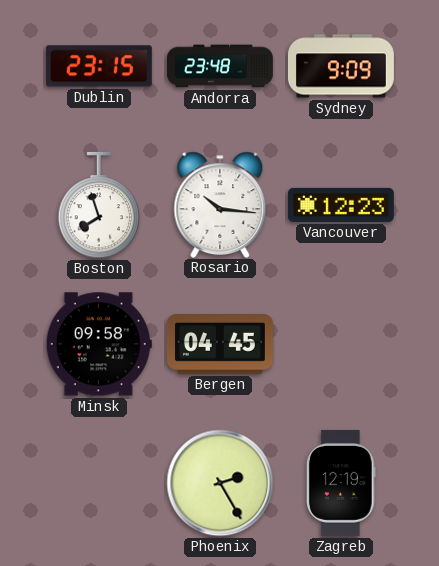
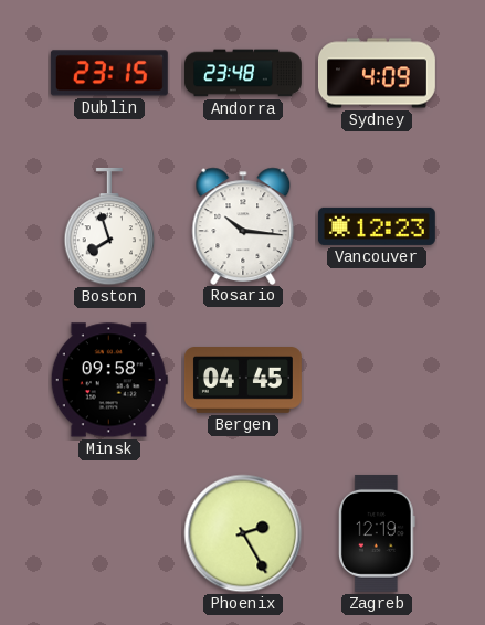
Sydney: 9:09 -> 4:09
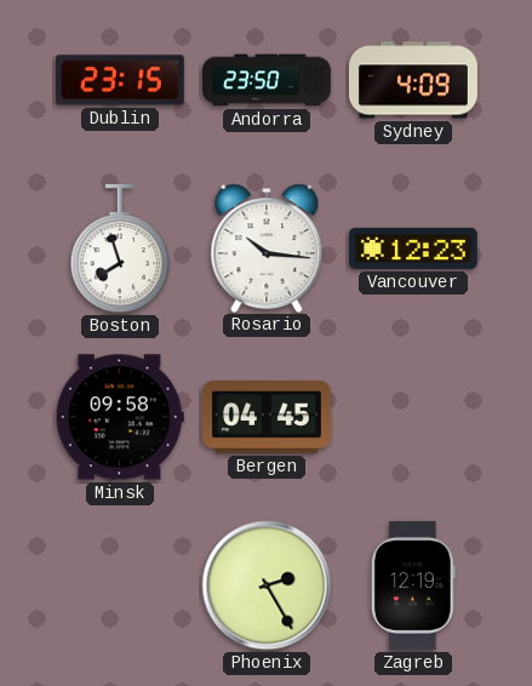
Andorra: 23:48 -> 23:50
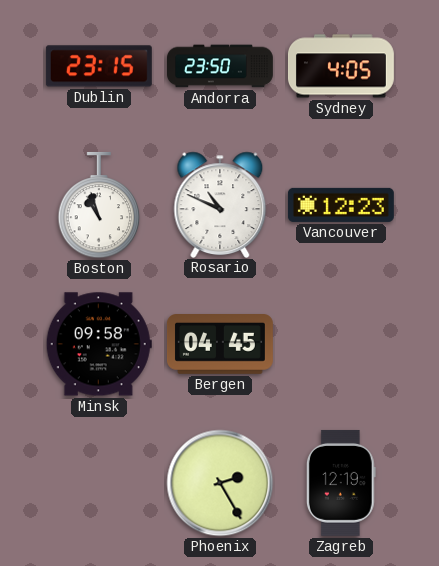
Sydney: 4:09 -> 4:05
Boston: 7:57 -> 10:57
Rosario: 10:16 -> 10:49
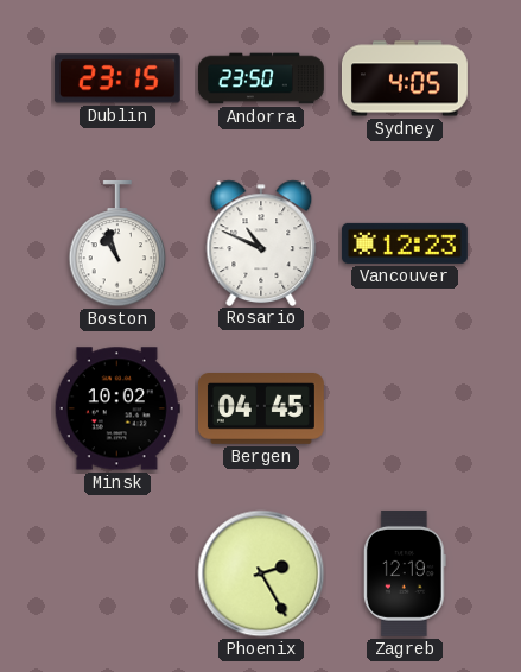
Minsk: 09:58 -> 10:02
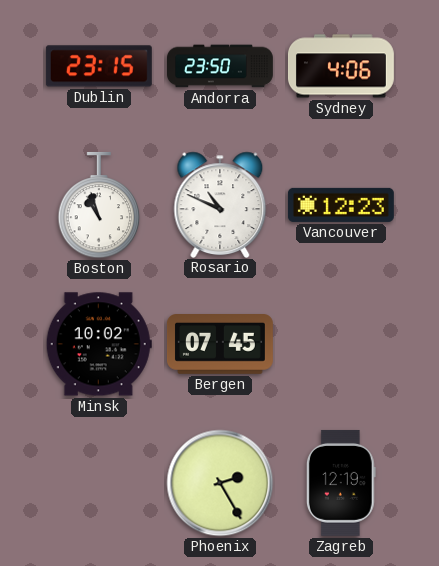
Sydney: 4:05 -> 4:06
Bergen: 04:45 -> 07:45
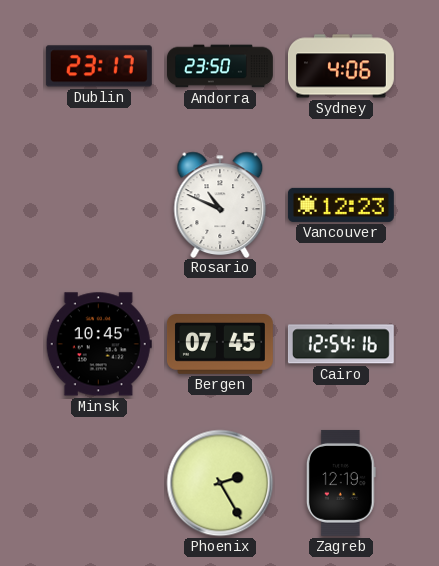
Dublin: 23:15 -> 23:17
Boston: 10:57 -> none
Minsk: 10:02 -> 10:45
Cairo: none -> 12:54
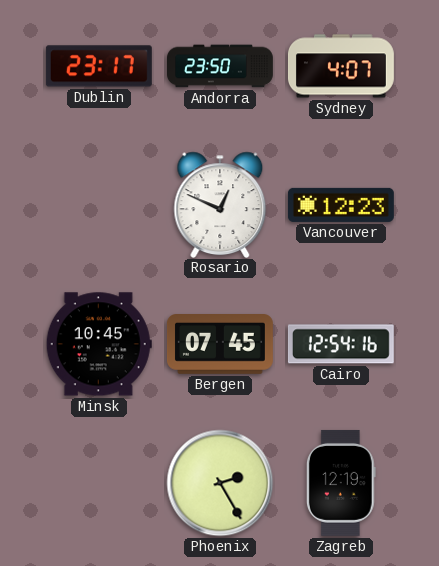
Sydney: 4:06 -> 4:07
Rosario: 10:49 -> 12:49
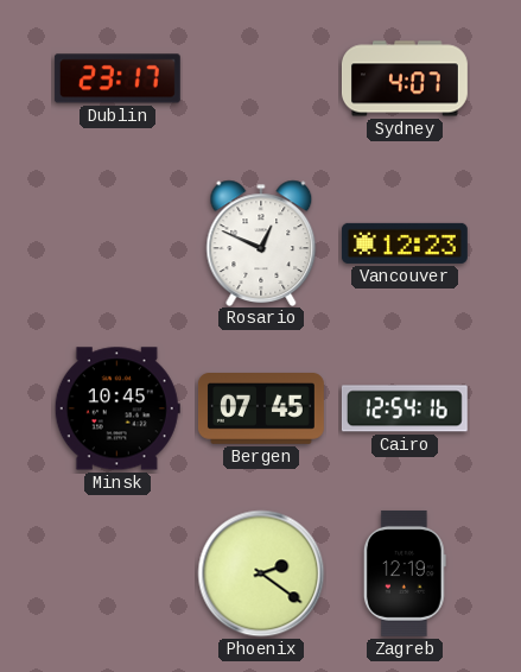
Andorra: 23:50 -> none
Phoenix: 2:25 -> 2:21
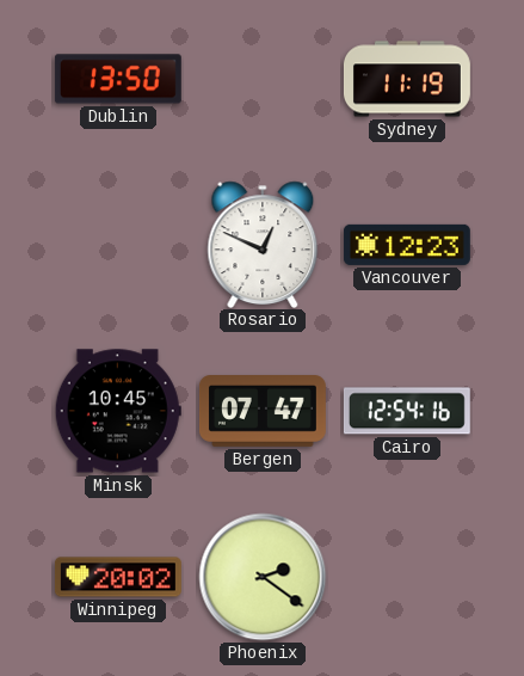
Dublin: 23:17 -> 13:50
Sydney: 4:07 -> 11:19
Bergen: 07:45 -> 07:47
Winnipeg: none -> 20:02
Zagreb: 12:19 -> none
